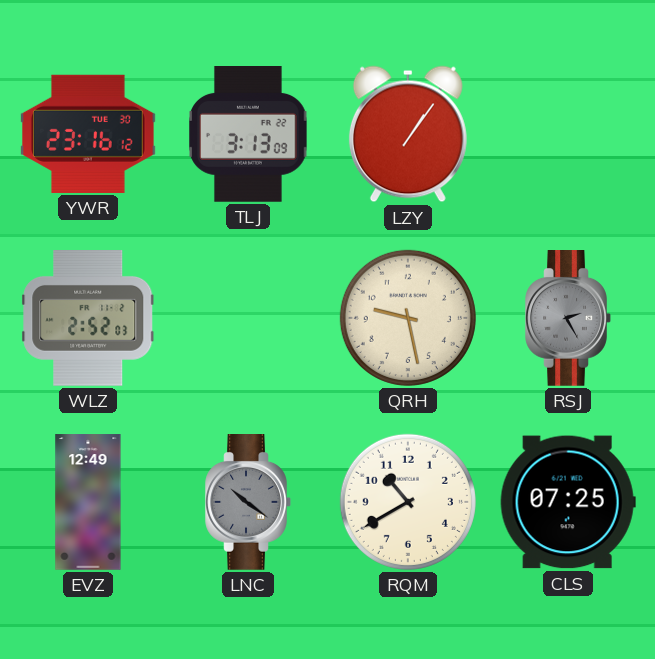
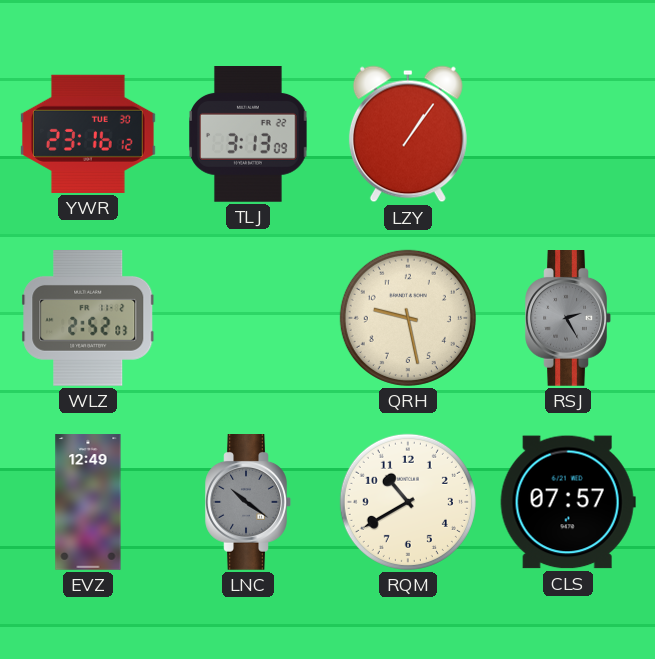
CLS: 07:25 -> 07:57
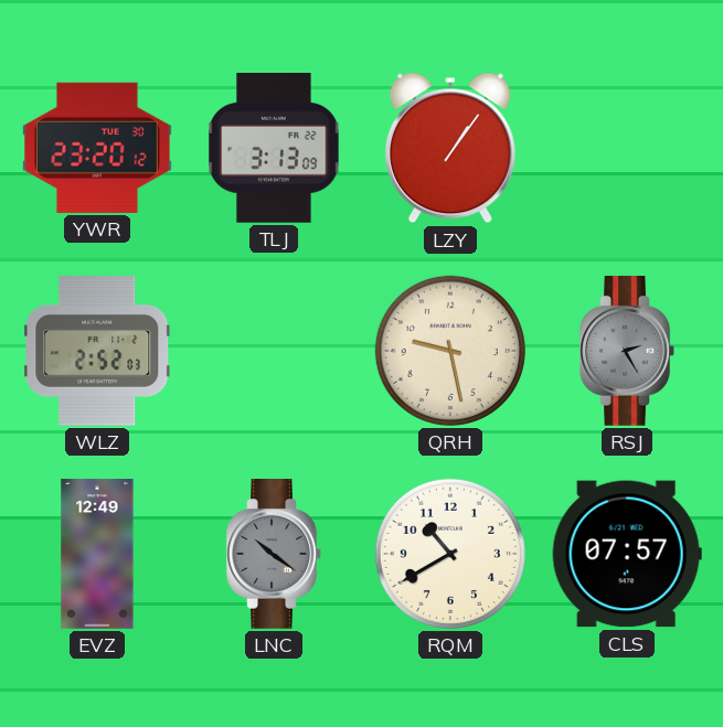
YWR: 23:16 -> 23:20
